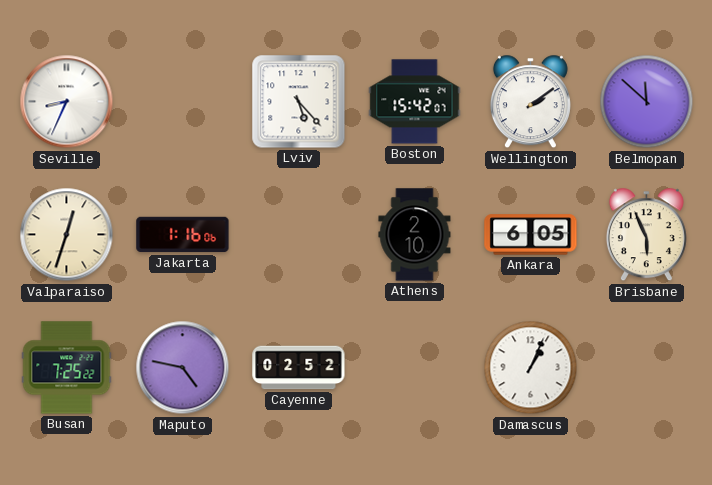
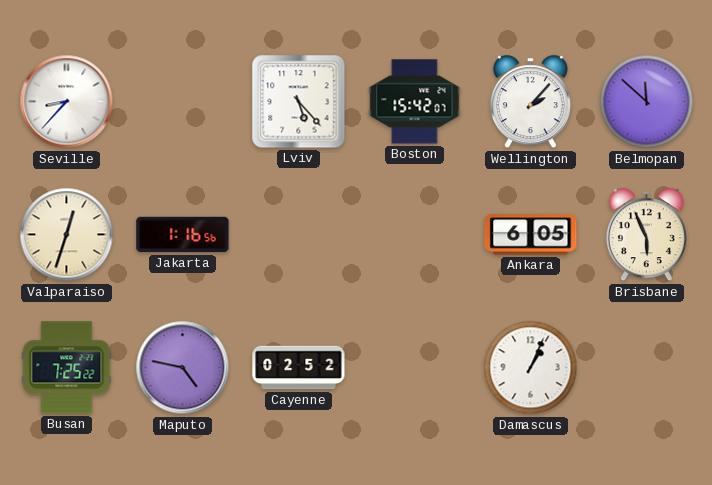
Seville: 8:34 -> 8:37
Wellington: 2:09 -> 2:07
Jakarta: 1:16:06 -> 1:16:56
Athens: 2:10 -> none
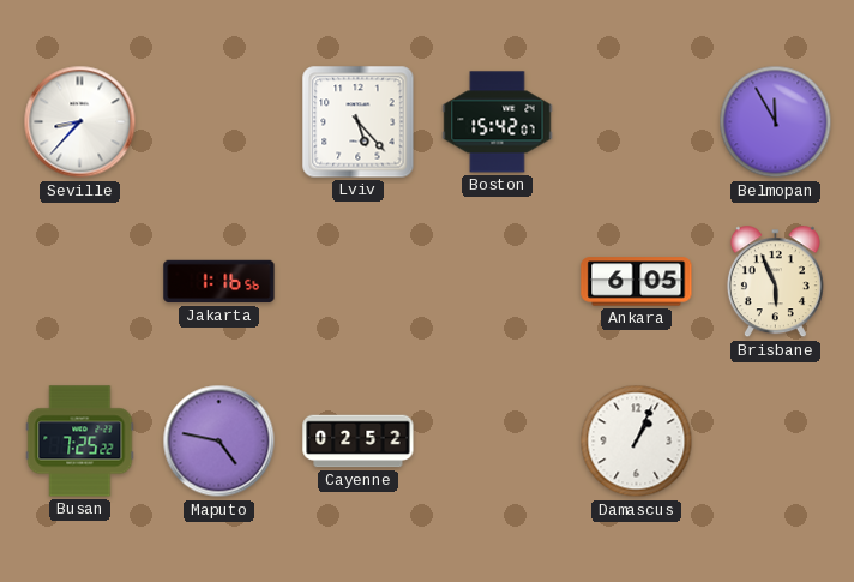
Wellington: 2:07 -> none
Belmopan: 11:52 -> 11:55
Valparaiso: 12:33 -> none
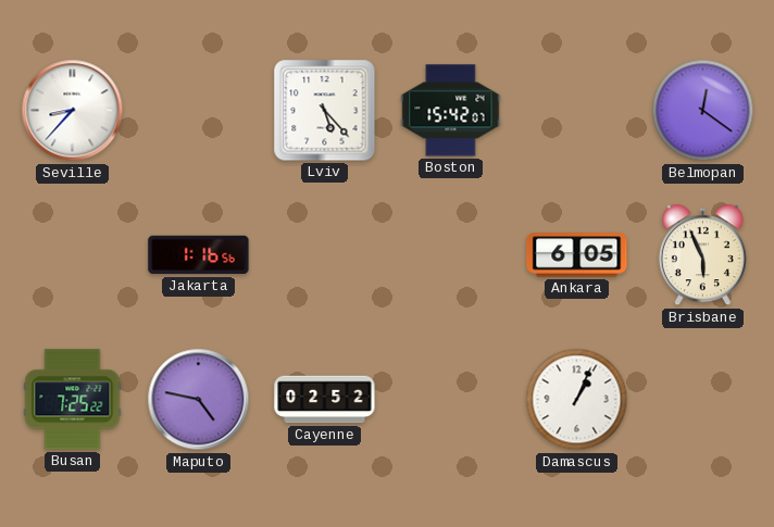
Belmopan: 11:55 -> 12:21
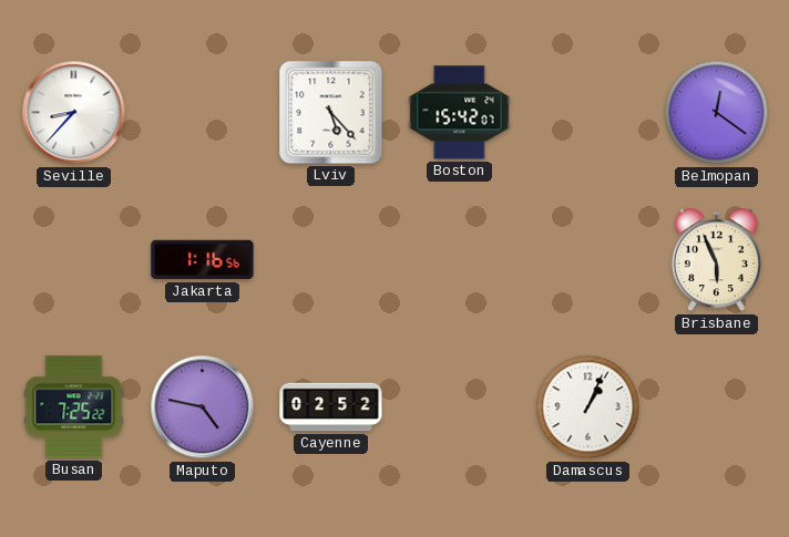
Ankara: 6:05 -> none
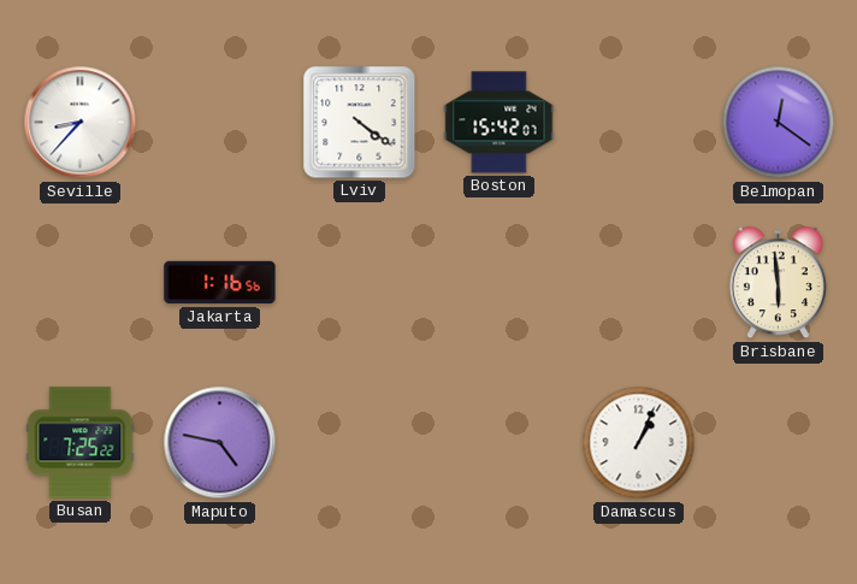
Lviv: 5:23 -> 4:21
Brisbane: 5:56 -> 5:59
Cayenne: 02:52 -> none
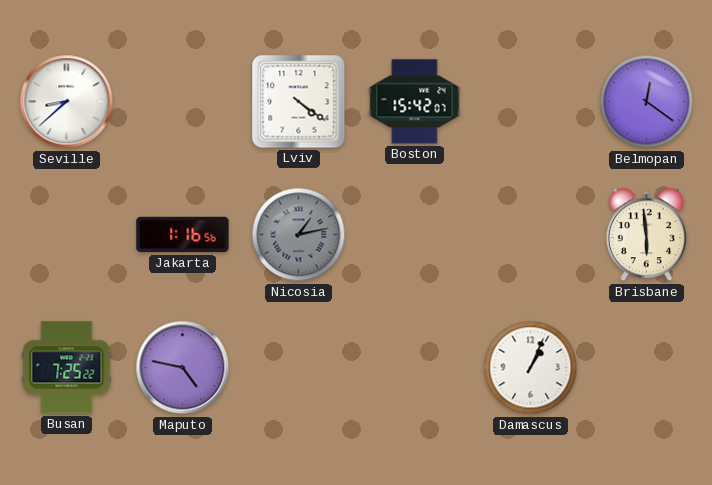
Seville: 8:37 -> 8:38
Nicosia: none -> 1:13
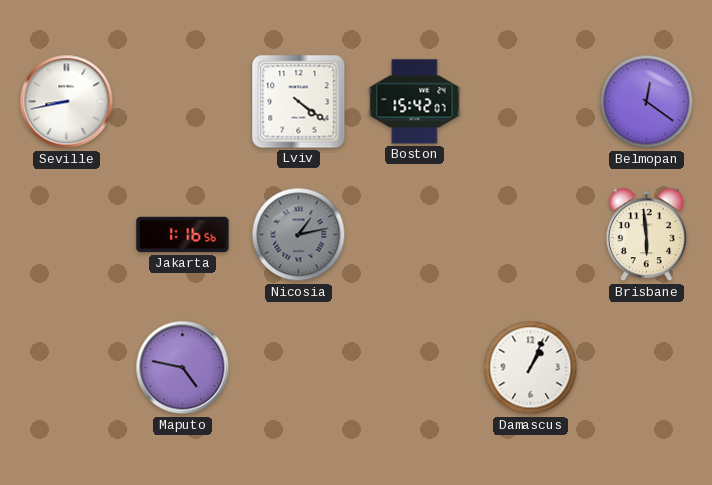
Seville: 8:38 -> 8:43
Busan: 7:25 -> none
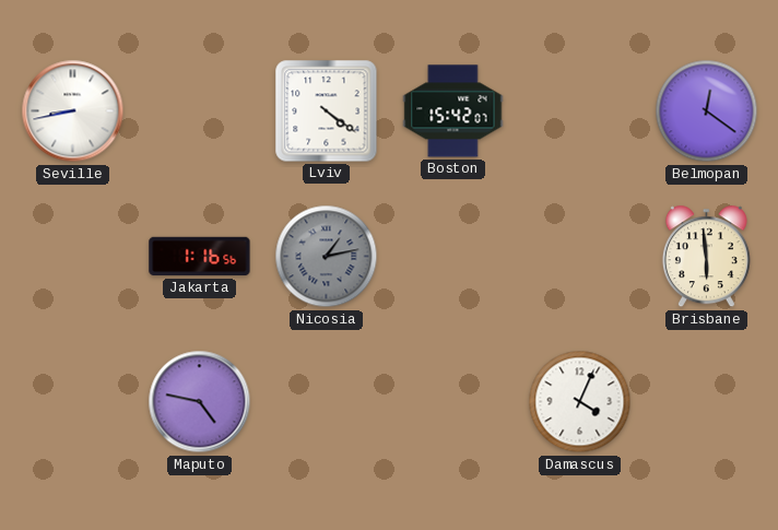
Damascus: 1:04 -> 4:04
